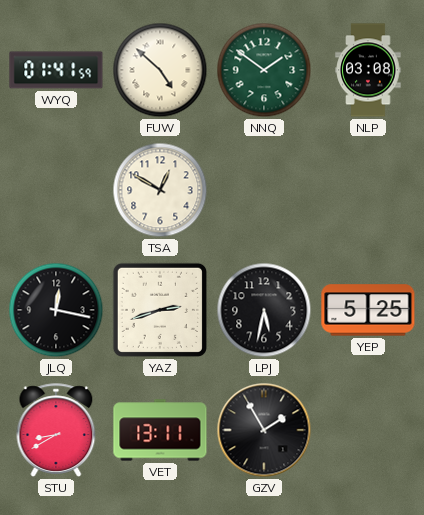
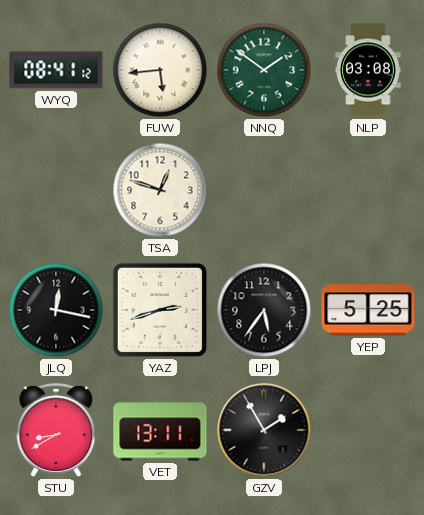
WYQ: 01:41 -> 08:41
FUW: 4:52 -> 5:44
TSA: 12:50 -> 12:48
LPJ: 5:32 -> 5:36
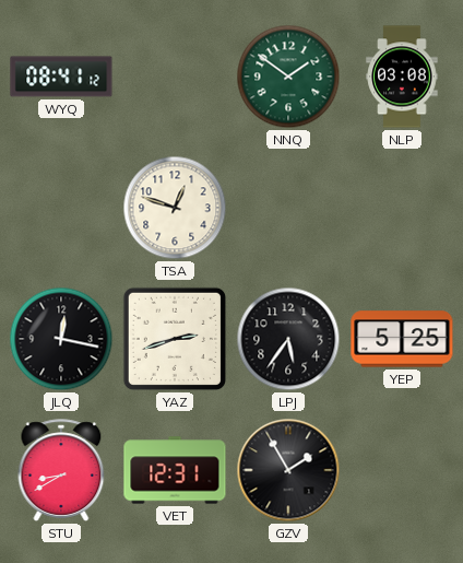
FUW: 5:44 -> none
VET: 13:11 -> 12:31
